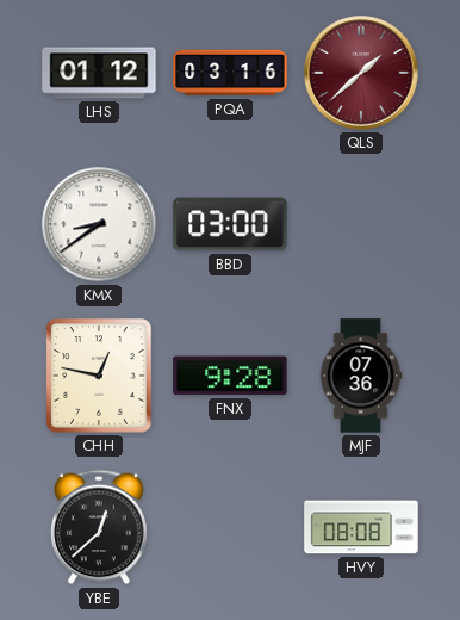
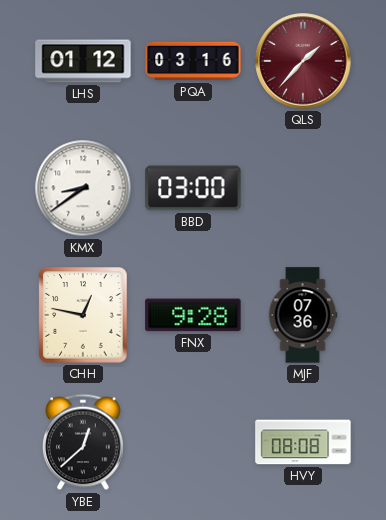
QLS: 1:38 -> 1:37
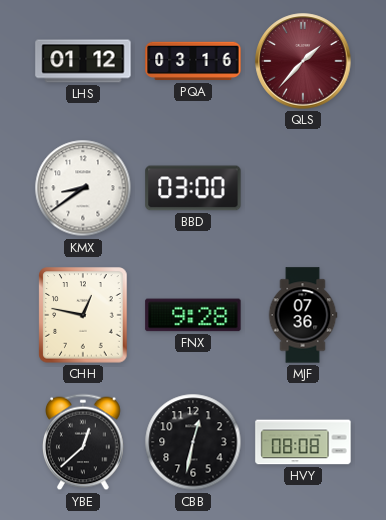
CBB: none -> 12:32
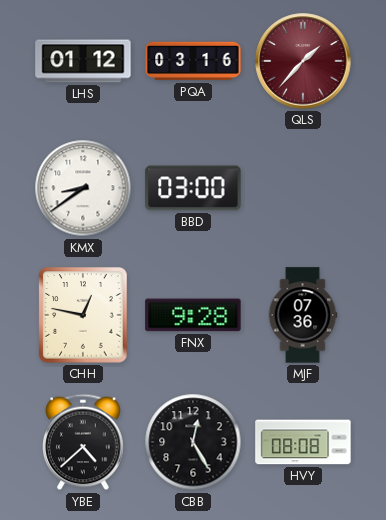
YBE: 12:38 -> 4:38
CBB: 12:32 -> 12:25
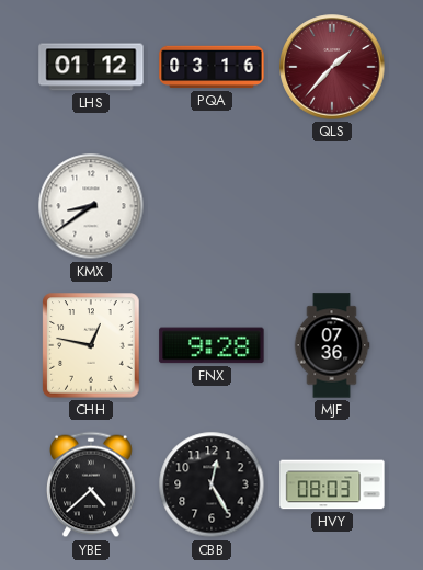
BBD: 03:00 -> none
HVY: 08:08 -> 08:03
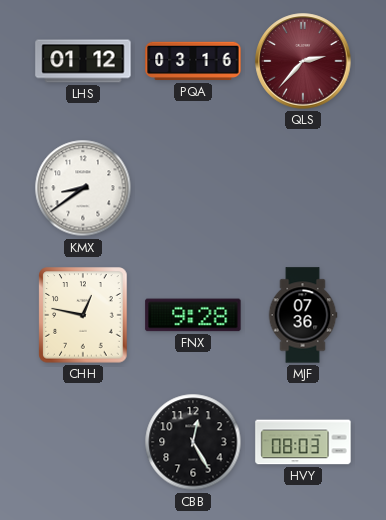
QLS: 1:37 -> 2:37
YBE: 4:38 -> none
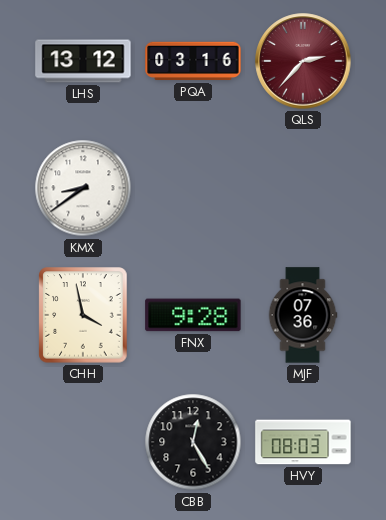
LHS: 01:12 -> 13:12
CHH: 12:47 -> 3:58
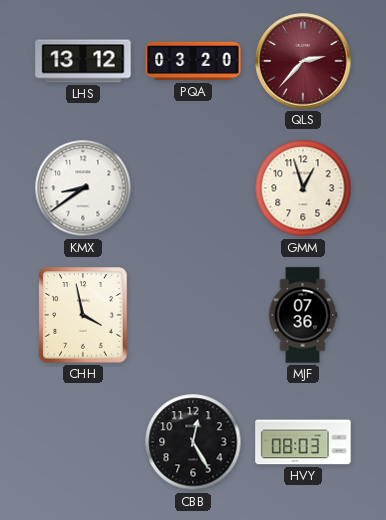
PQA: 03:16 -> 03:20
GMM: none -> 12:57
FNX: 9:28 -> none
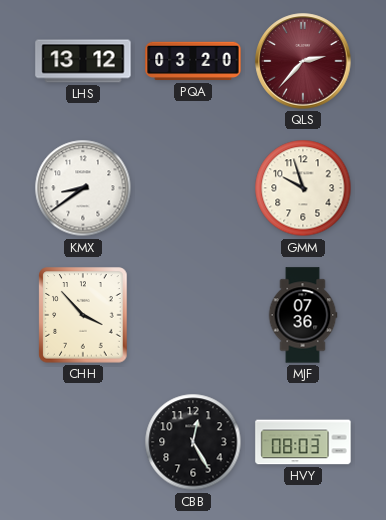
GMM: 12:57 -> 9:57
CHH: 3:58 -> 3:53
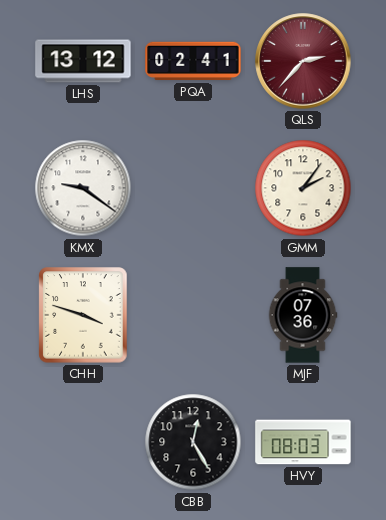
PQA: 03:20 -> 02:41
KMX: 8:39 -> 9:21
GMM: 9:57 -> 2:06
CHH: 3:53 -> 3:48
